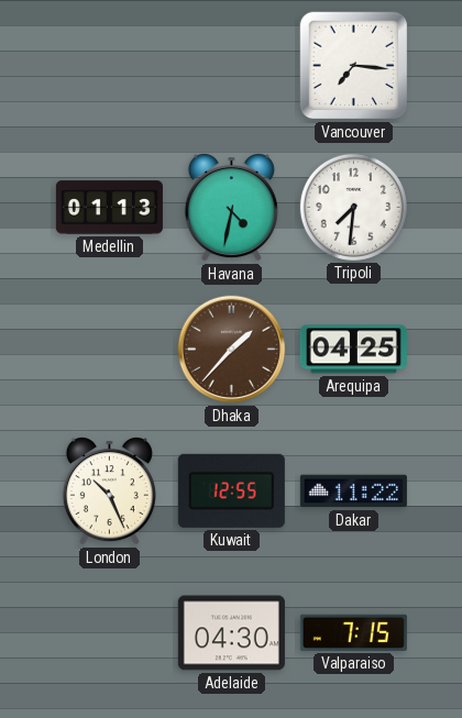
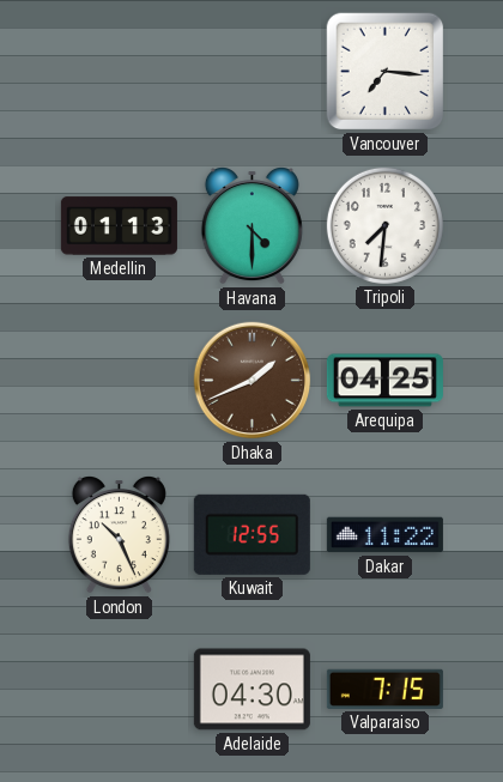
Havana: 4:32 -> 4:30
Dhaka: 1:37 -> 1:41
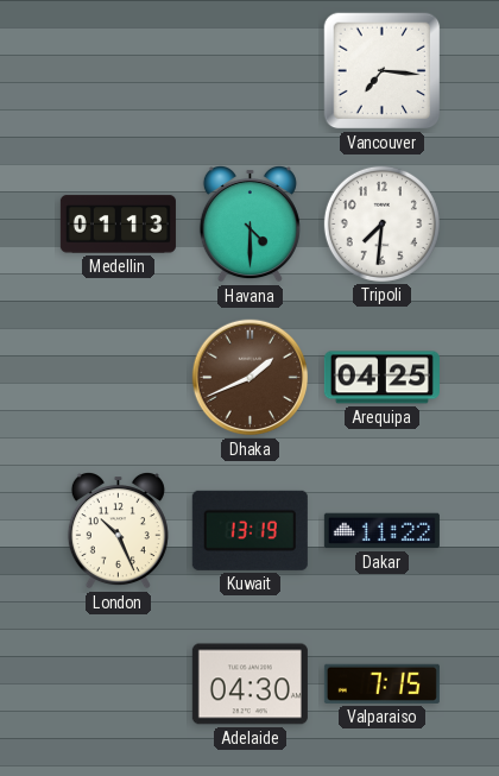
Kuwait: 12:55 -> 13:19
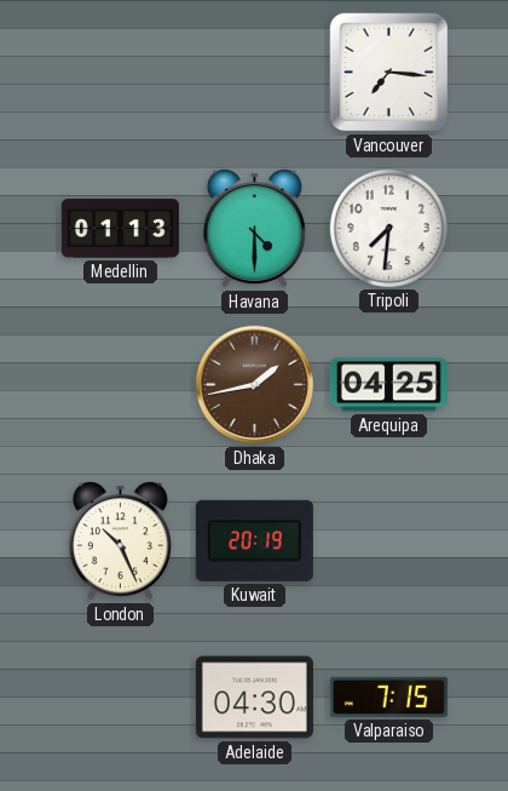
Dhaka: 1:41 -> 1:43
Kuwait: 13:19 -> 20:19
Dakar: 11:22 -> none
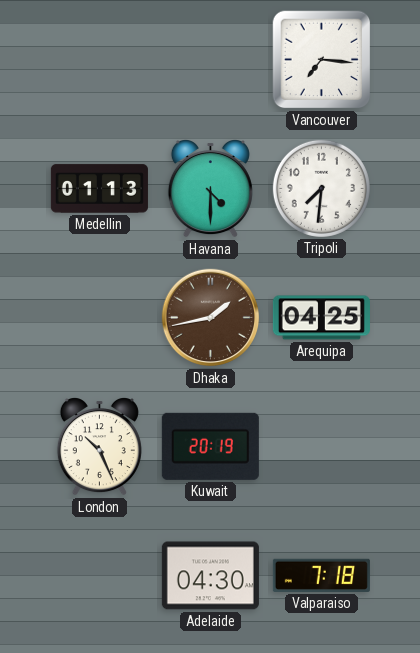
Valparaiso: 7:15 -> 7:18
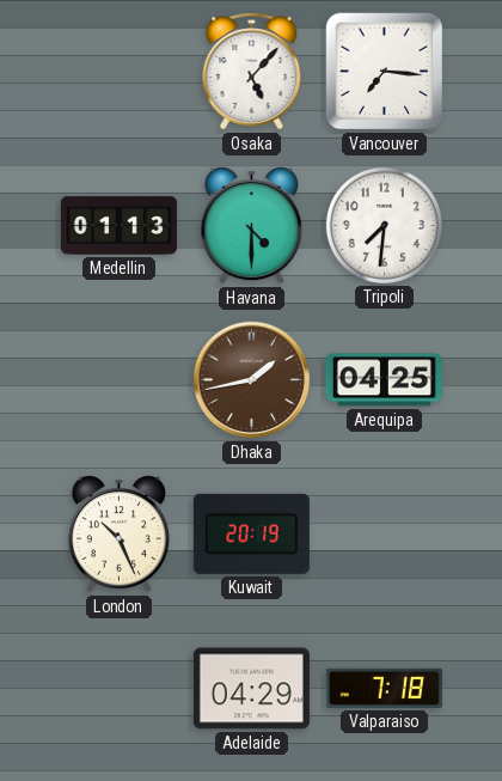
Osaka: none -> 5:07
Adelaide: 04:30 -> 04:29
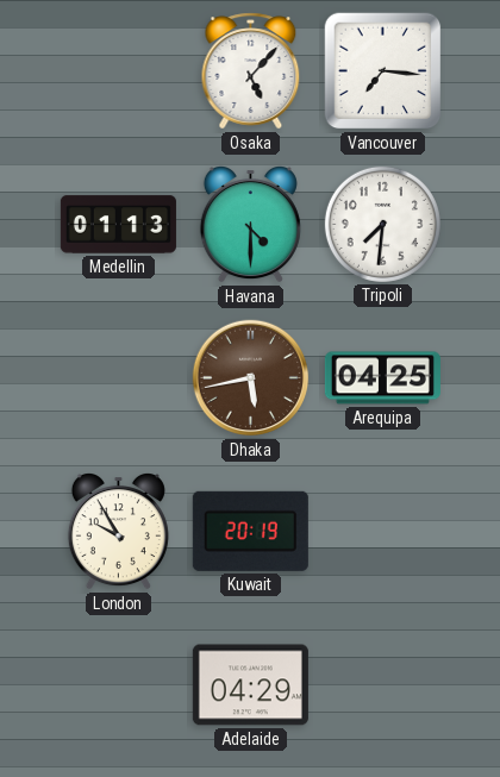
Dhaka: 1:43 -> 5:43
London: 10:26 -> 9:55
Valparaiso: 7:18 -> none
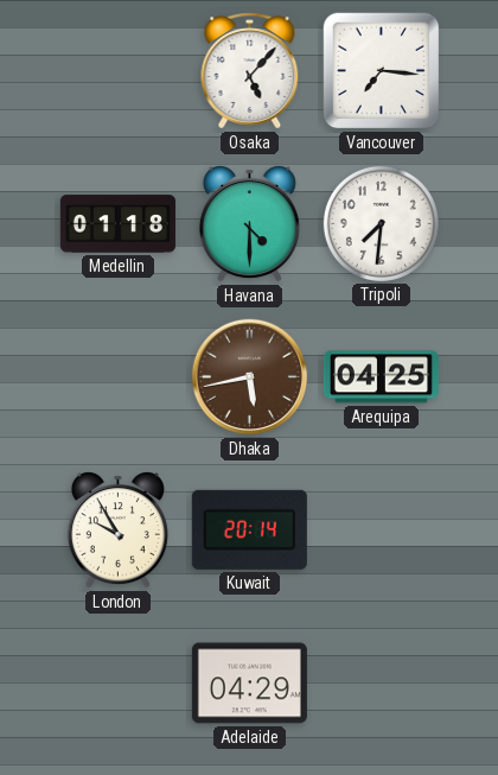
Medellin: 01:13 -> 01:18
Kuwait: 20:19 -> 20:14
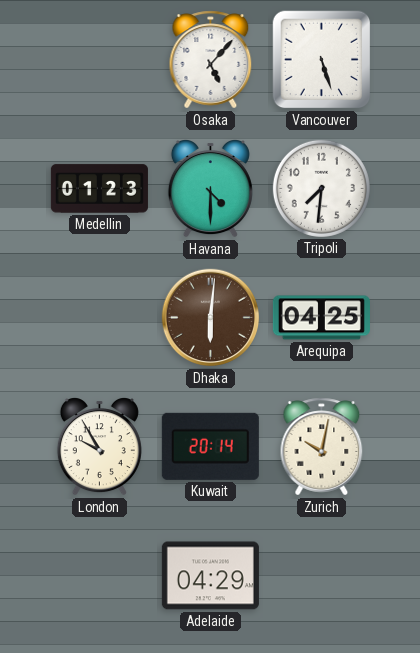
Vancouver: 7:16 -> 5:27
Medellin: 01:18 -> 01:23
Dhaka: 5:43 -> 6:01
Zurich: none -> 10:02
